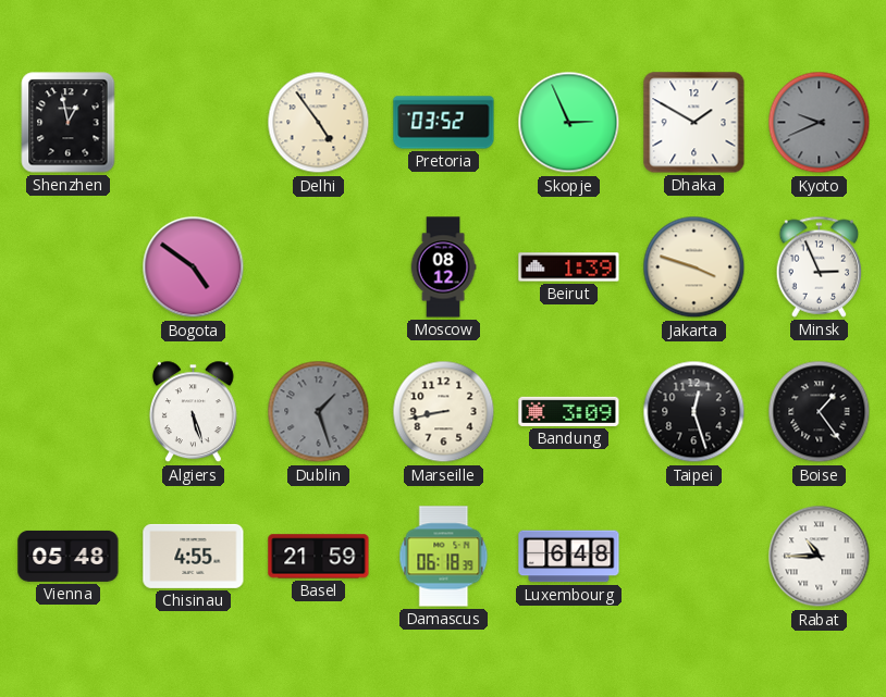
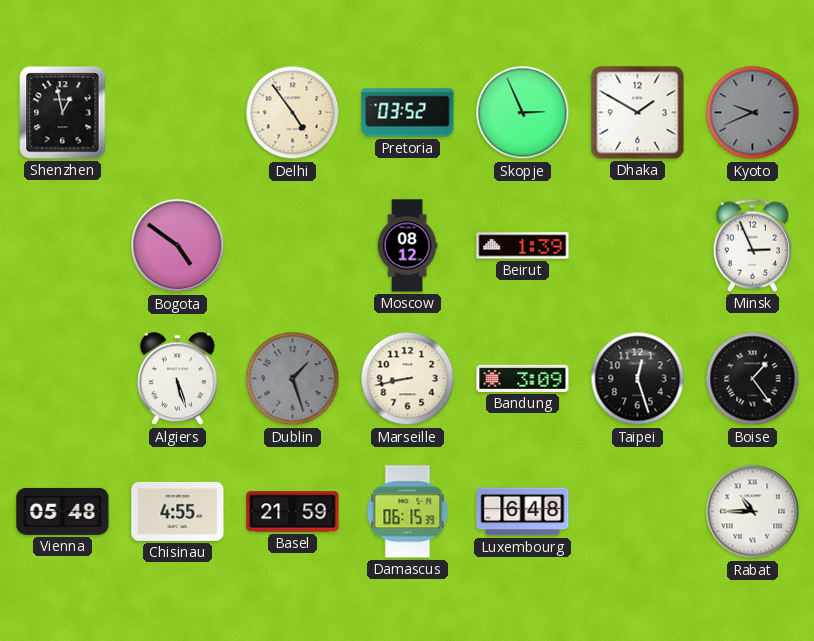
Jakarta: 3:48 -> none
Damascus: 06:18 -> 06:15
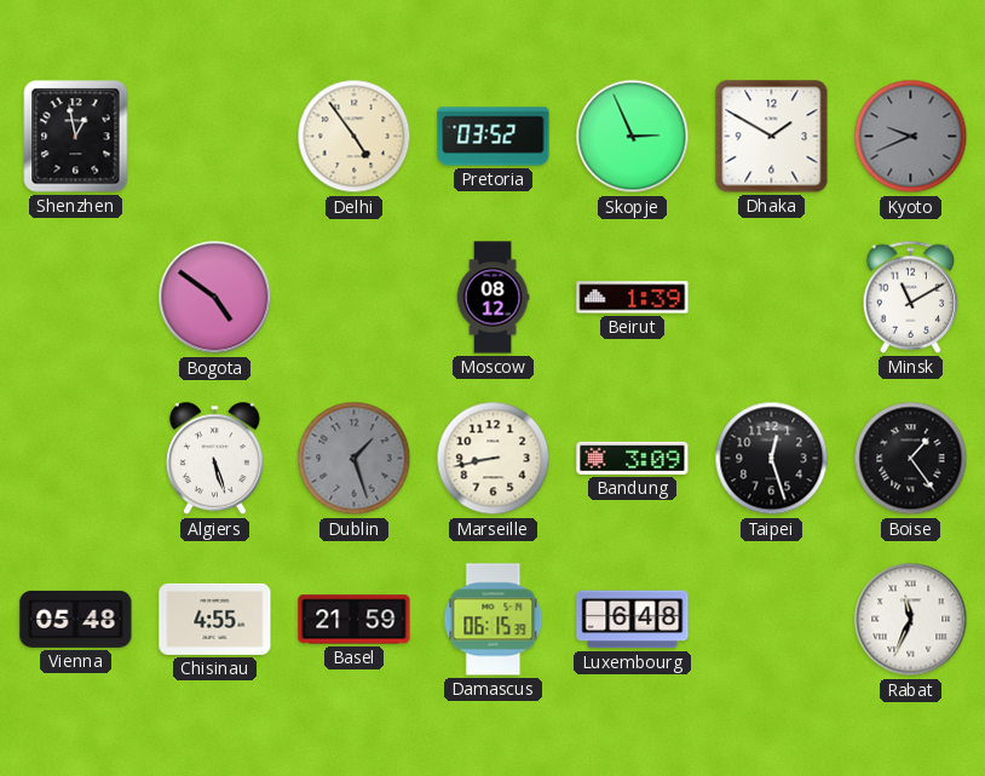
Minsk: 2:56 -> 11:10
Rabat: 10:45 -> 11:34
